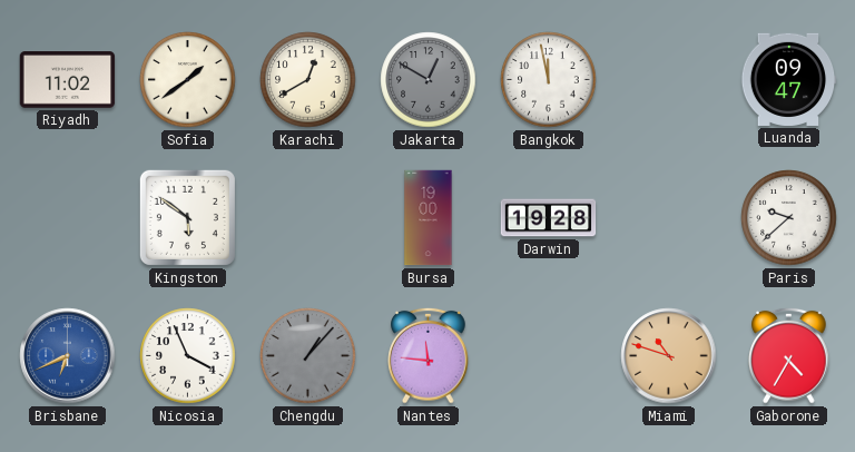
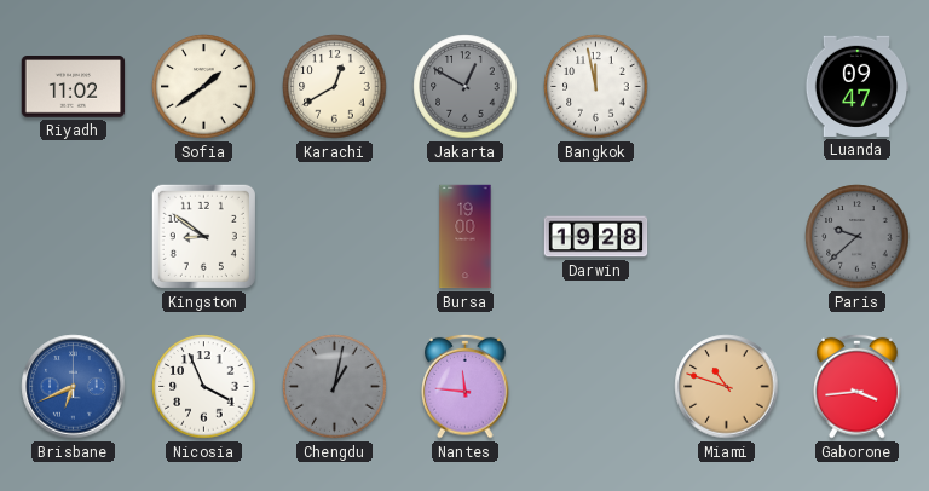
Kingston: 5:51 -> 8:51
Paris dial: white -> grey
Chengdu: 1:07 -> 1:02
Gaborone: 4:35 -> 3:44
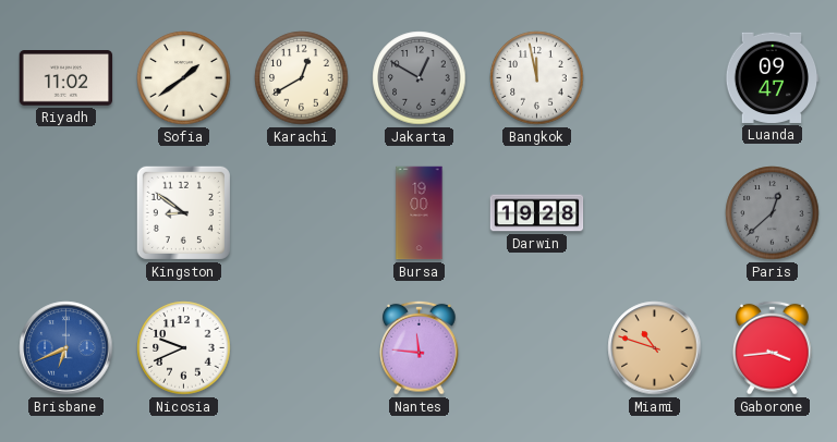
Paris: 9:38 -> 12:38
Nicosia: 3:56 -> 9:41
Chengdu: 1:02 -> none
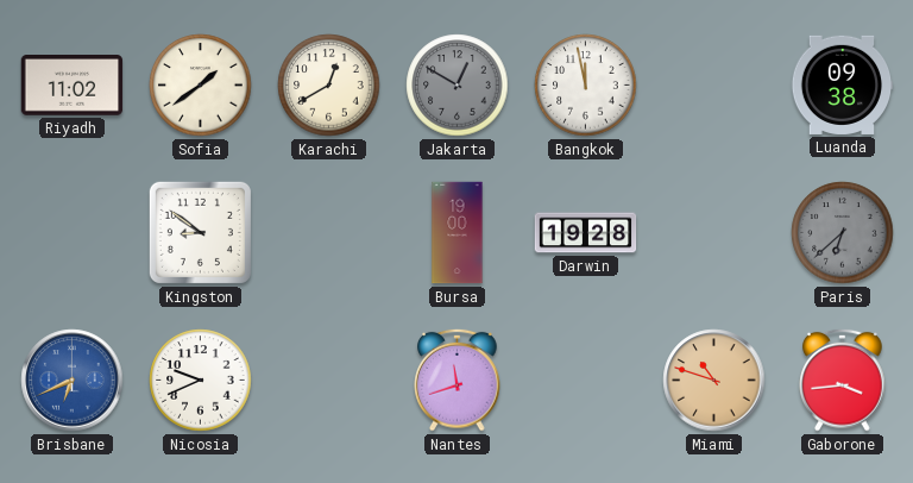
Luanda: 09:47 -> 09:38
Paris: 12:38 -> 6:38
Nantes: 11:46 -> 11:42
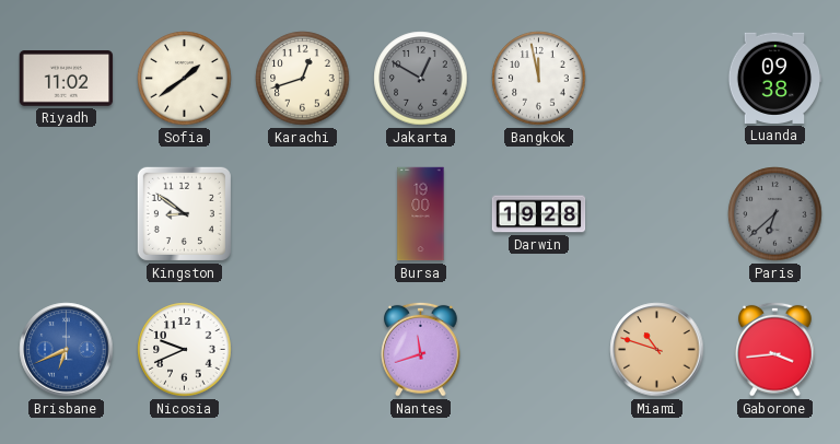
Karachi: 12:40 -> 12:42
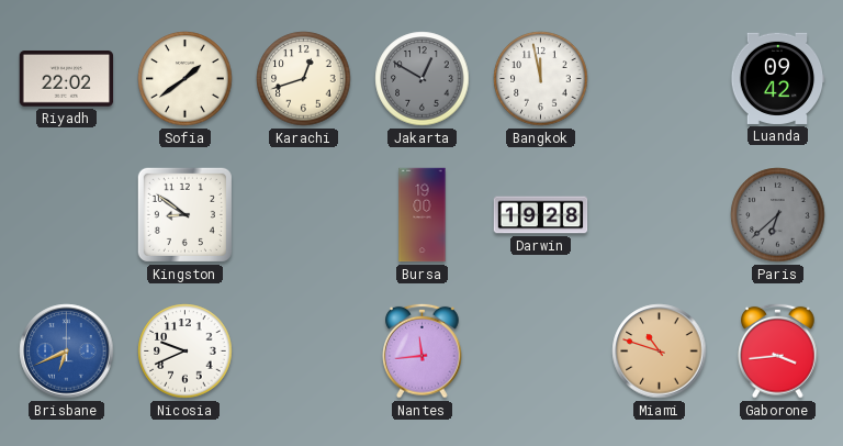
Riyadh: 11:02 -> 22:02
Luanda: 09:38 -> 09:42
Nantes: 11:42 -> 11:44
